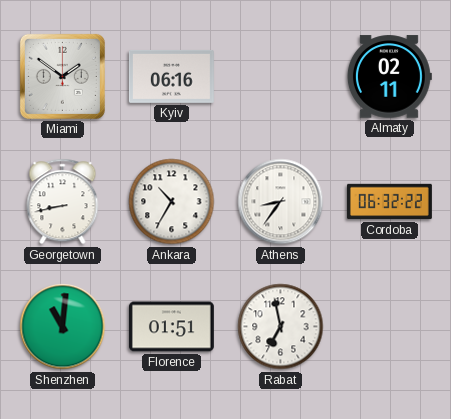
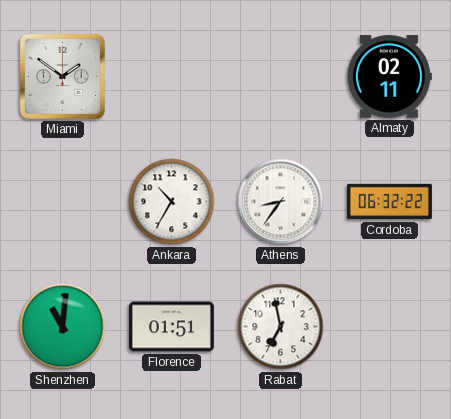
Kyiv: 06:16 -> none
Georgetown: 8:43 -> none
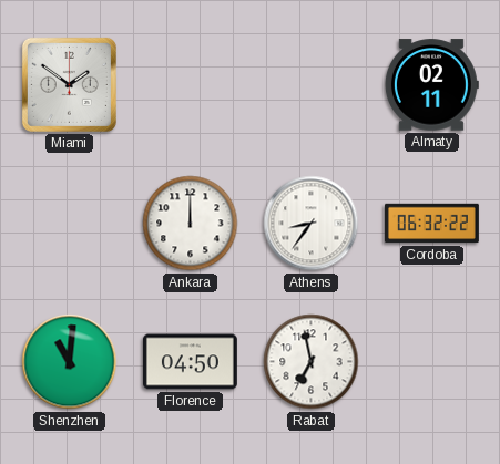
Ankara: 10:35 -> 12:00
Florence: 01:51 -> 04:50
